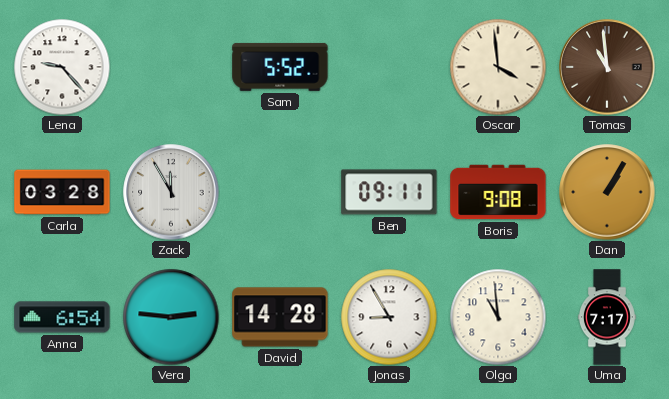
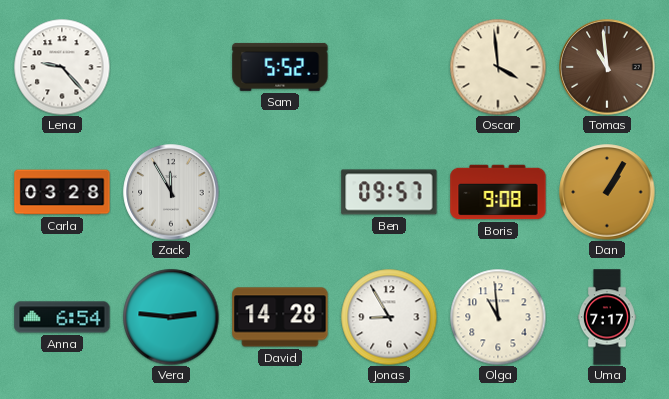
Ben: 09:11 -> 09:57
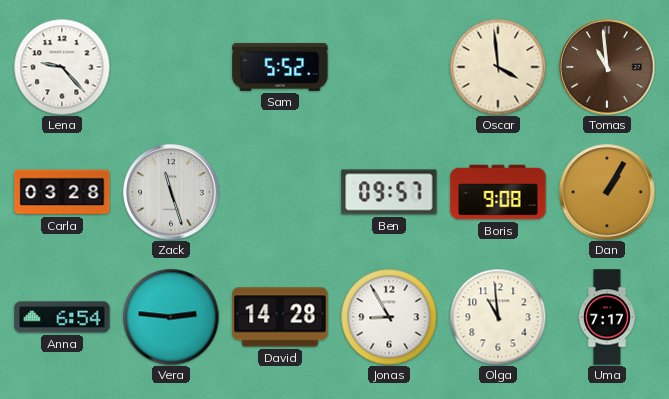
Zack: 11:55 -> 11:27
